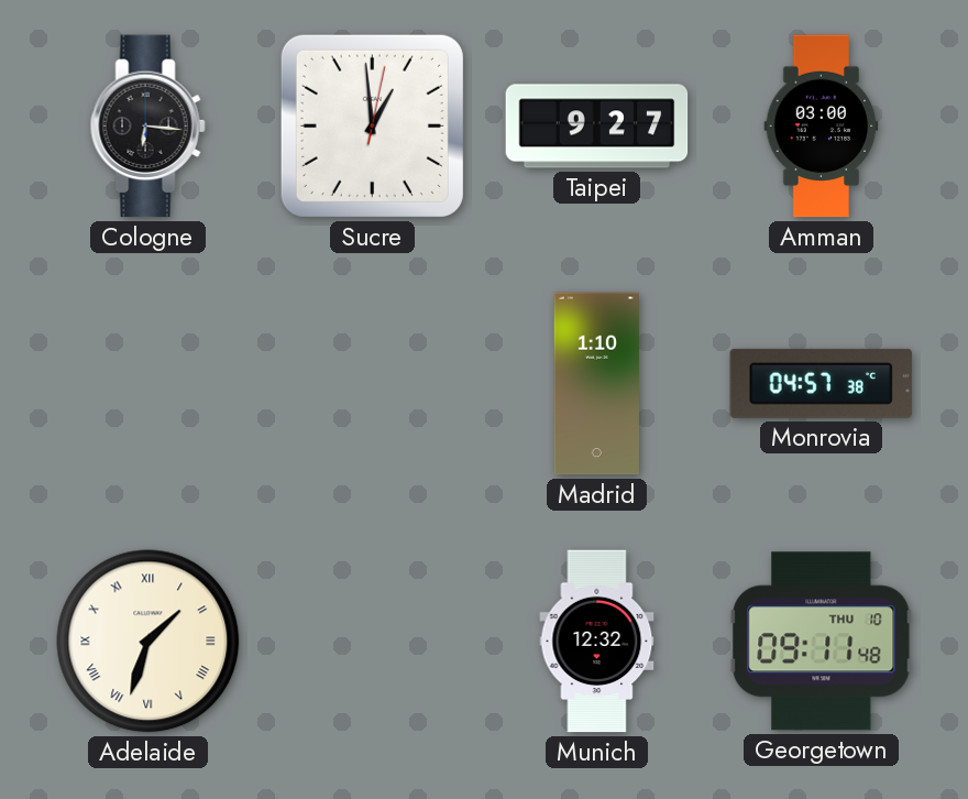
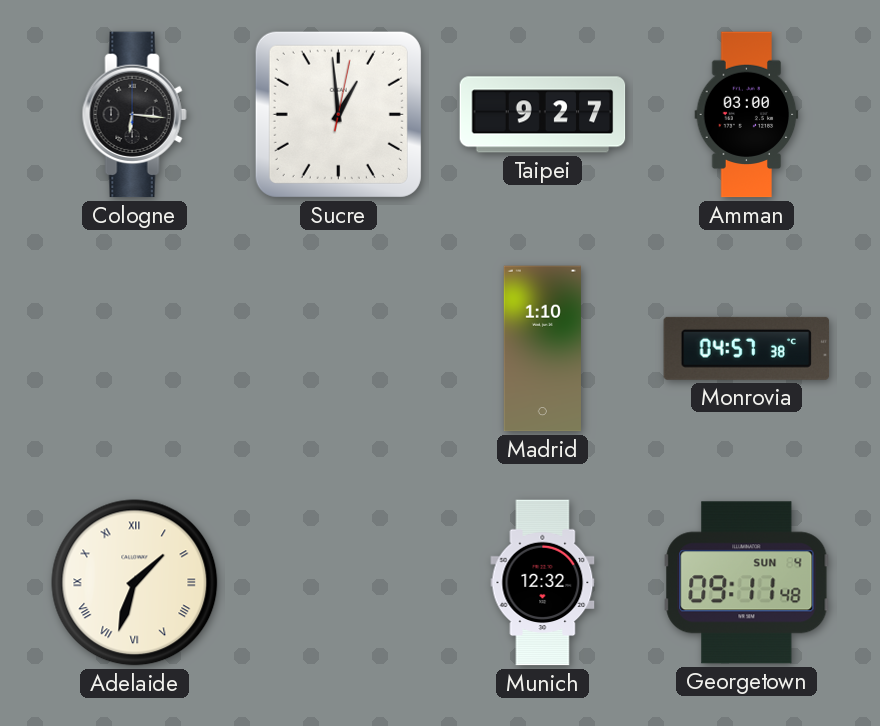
Georgetown date: THU 10 -> SUN 4
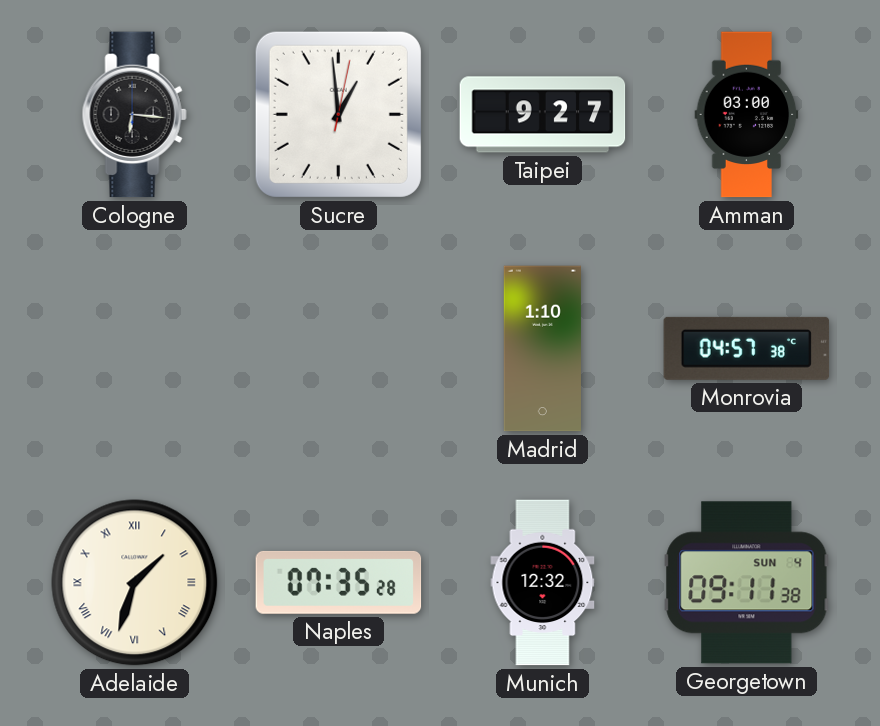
Naples: none -> 07:35
Georgetown: 09:11:48 -> 09:11:38
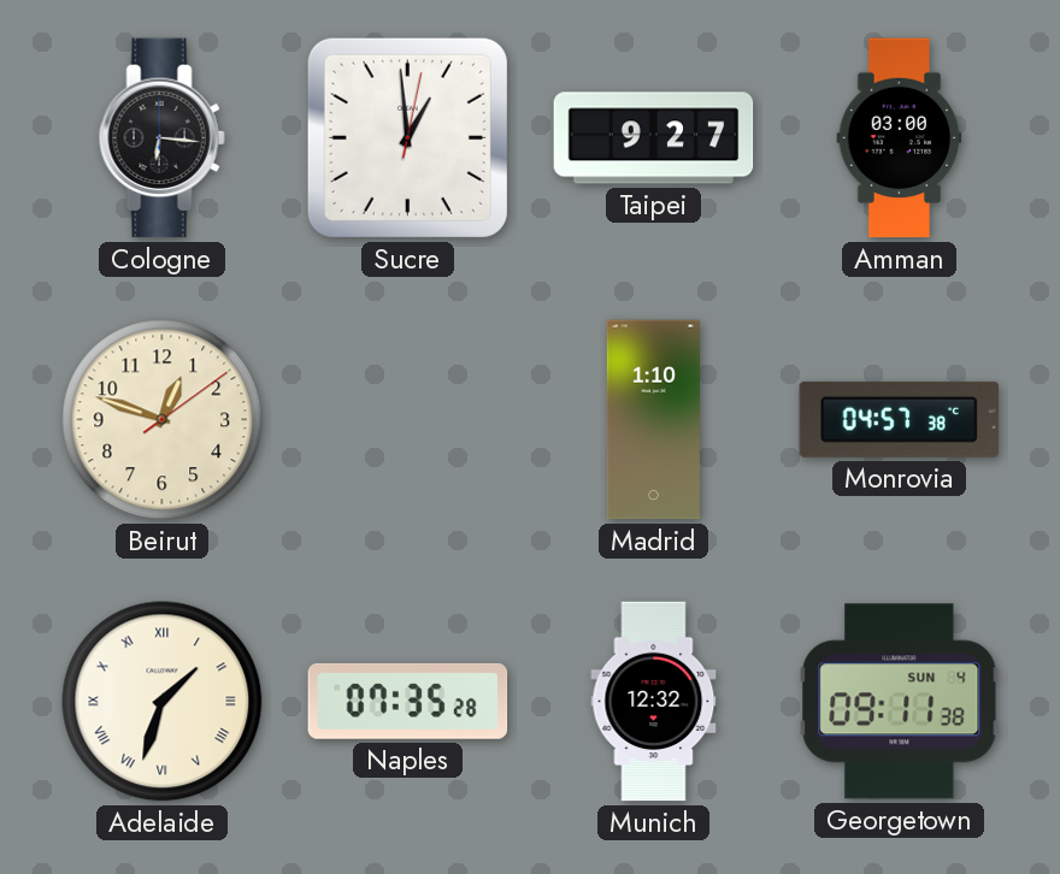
Beirut: none -> 12:48
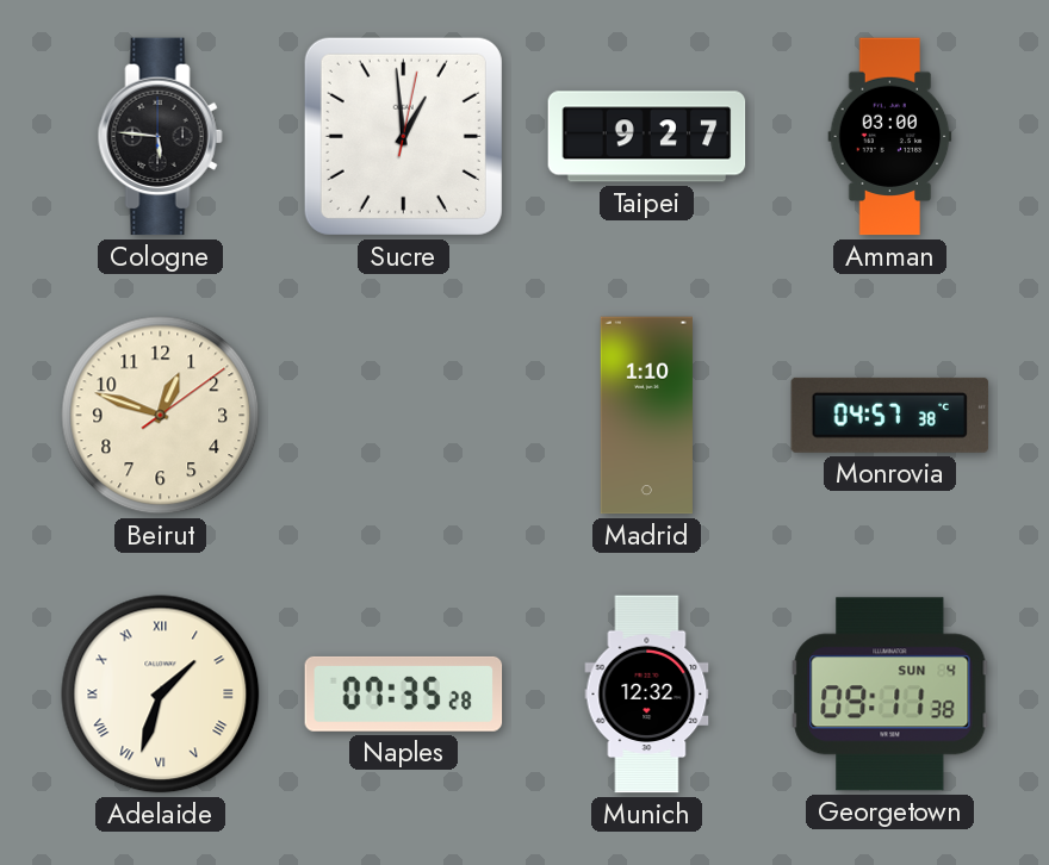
Cologne: 6:16 -> 5:46
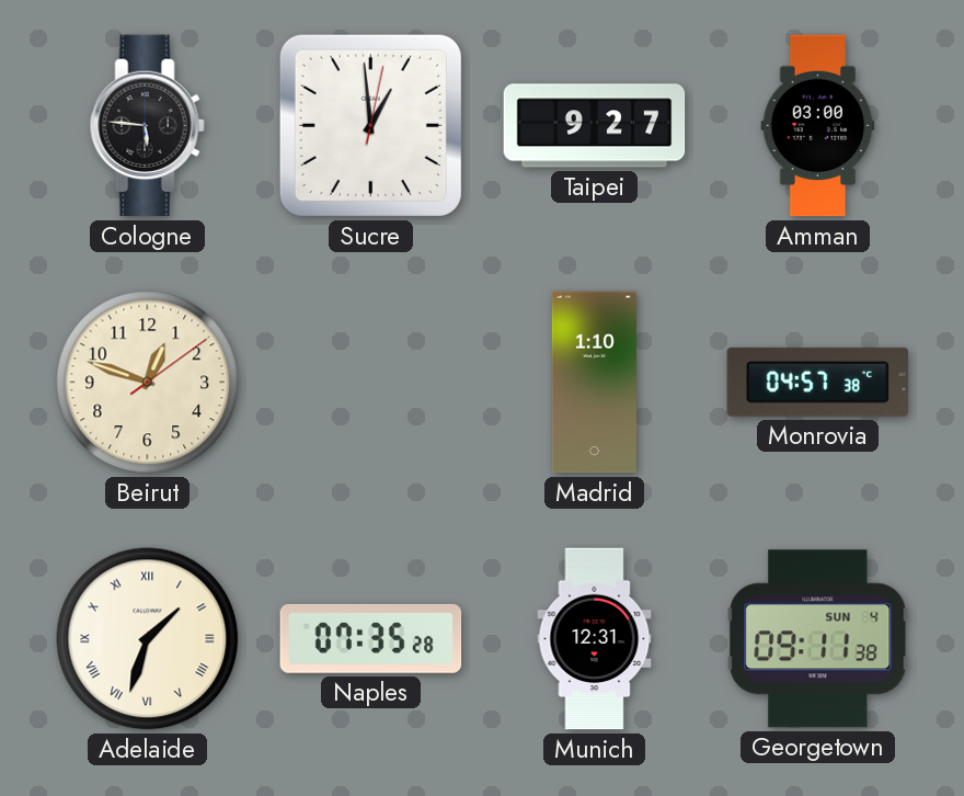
Munich: 12:32 -> 12:31
